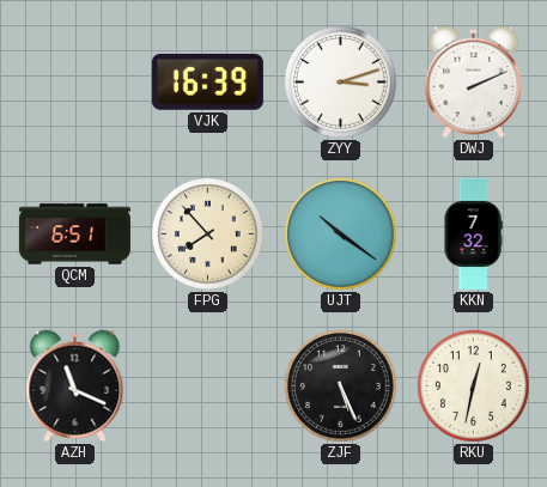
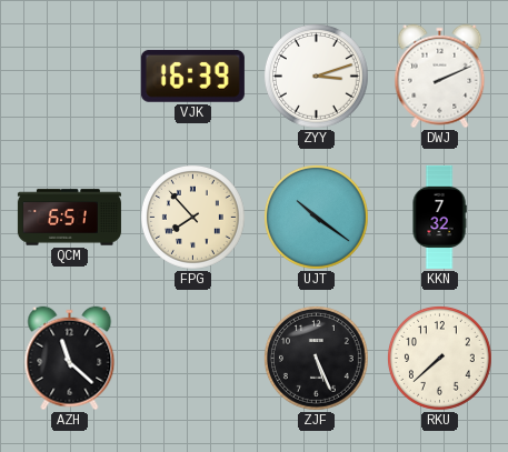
AZH: 11:19 -> 11:22
RKU: 12:32 -> 7:38
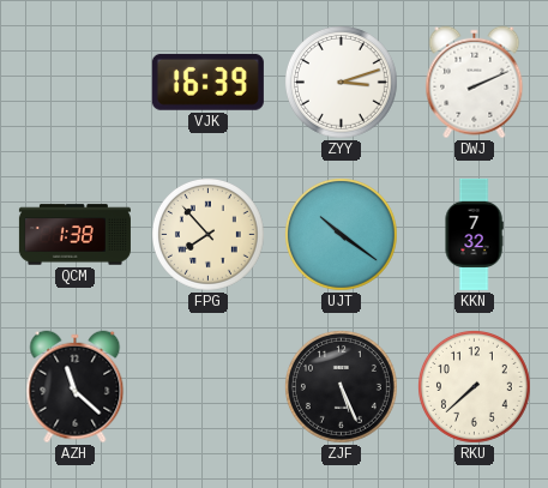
QCM: 6:51 -> 1:38
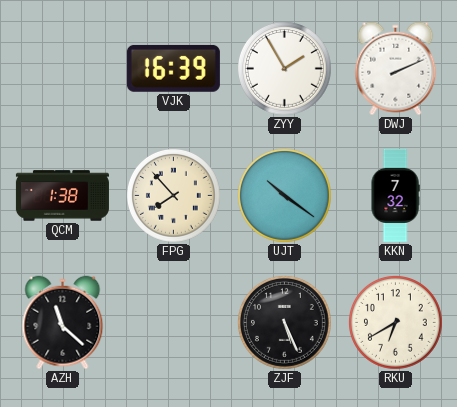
ZYY: 3:12 -> 1:55
RKU: 7:38 -> 6:40
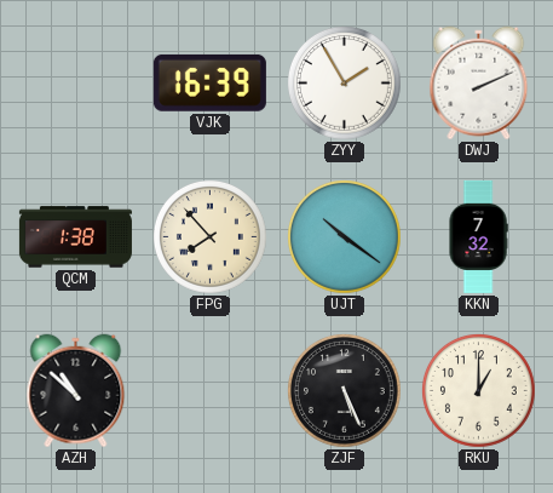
AZH: 11:22 -> 10:52
RKU: 6:40 -> 1:00
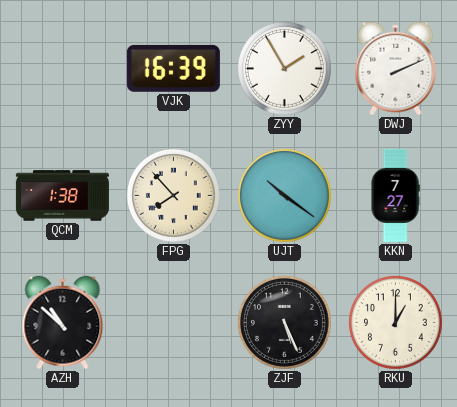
KKN: 7:32 -> 7:27
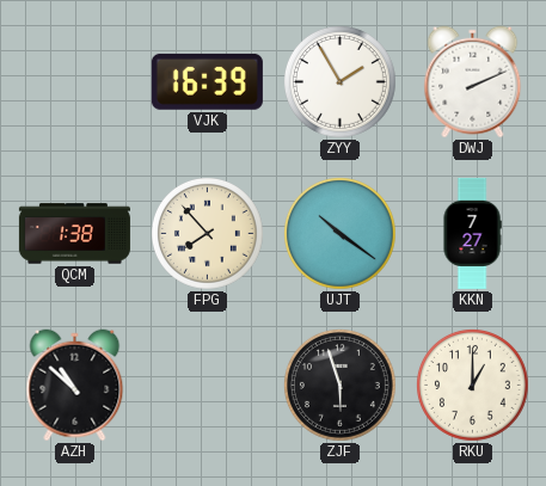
ZJF: 5:26 -> 5:57
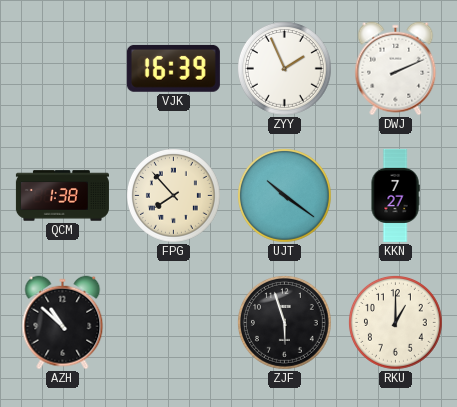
ZYY: 1:55 -> 1:56
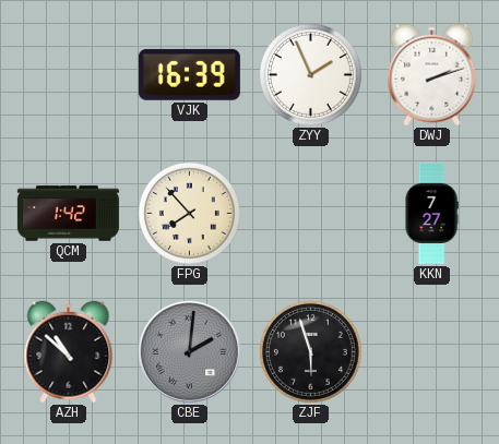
DWJ: 2:11 -> 2:12
QCM: 1:38 -> 1:42
UJT: 10:21 -> none
CBE: none -> 2:01
RKU: 1:00 -> none
